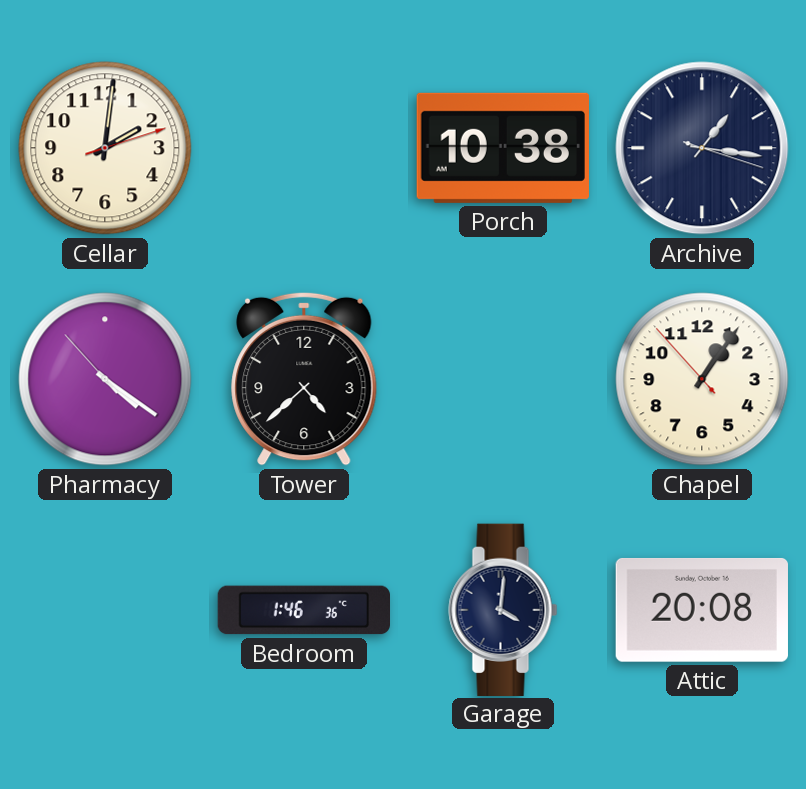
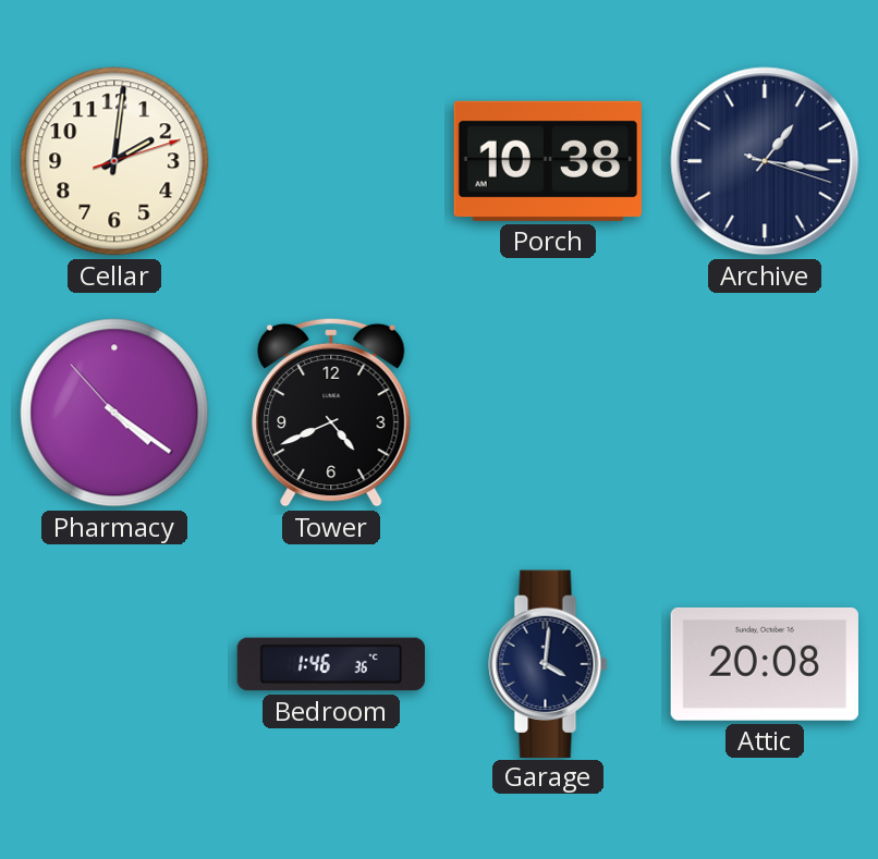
Tower: 4:38 -> 4:41
Chapel: 1:05 -> none
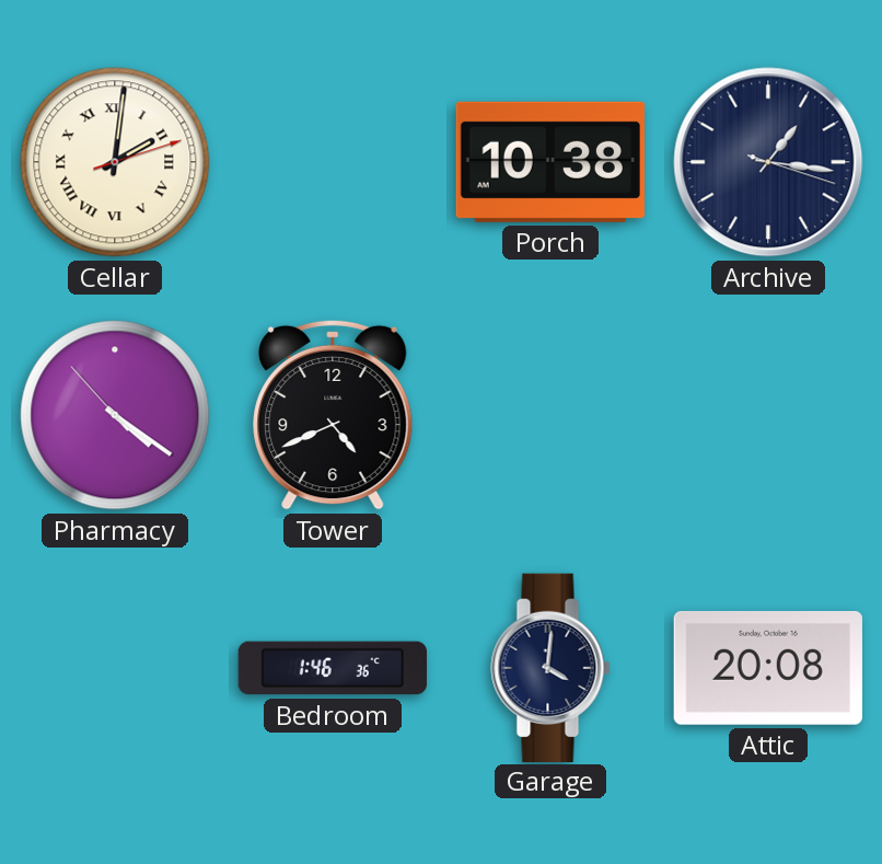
Cellar numerals: Arabic -> Roman
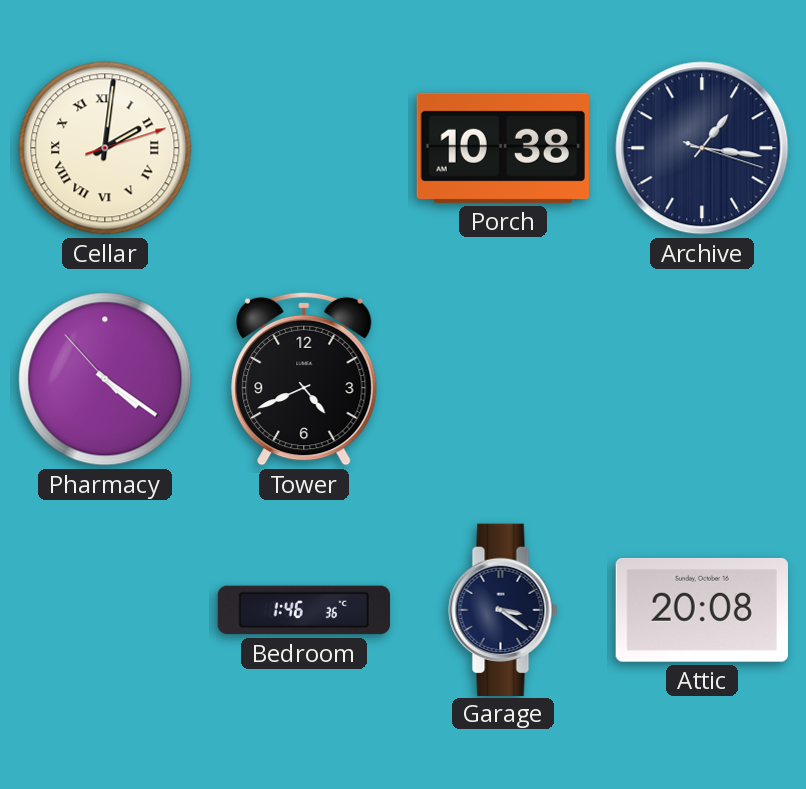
Garage: 4:01 -> 3:21
